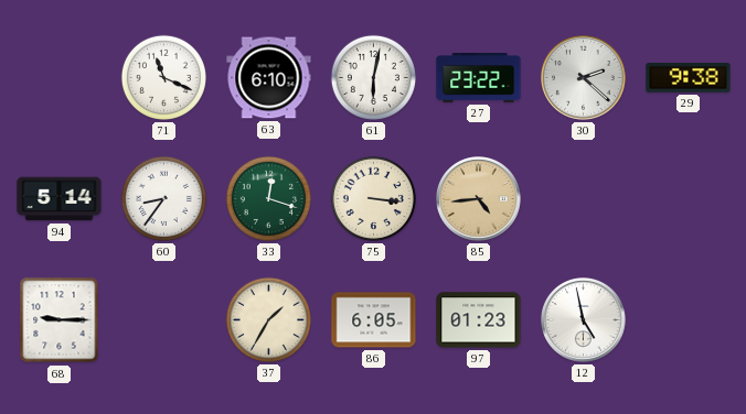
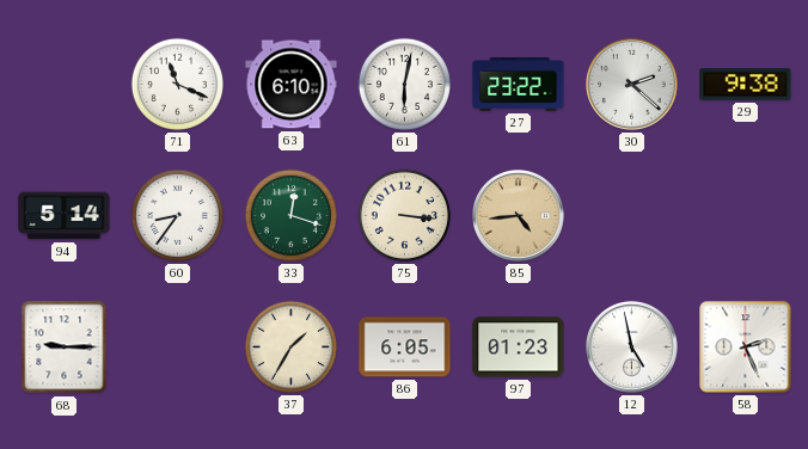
58: none -> 2:26
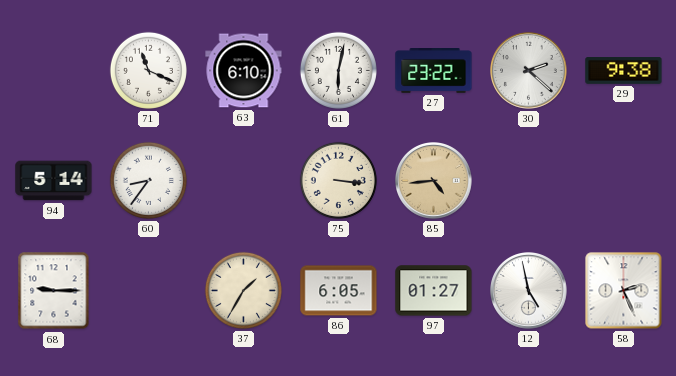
33: 12:18 -> none
97: 01:23 -> 01:27
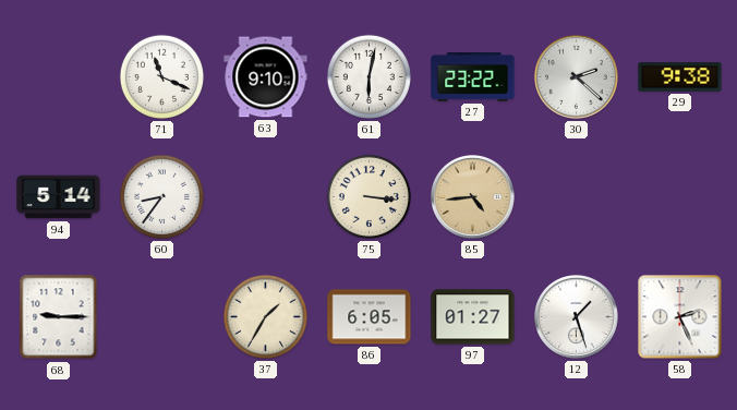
63: 6:10 -> 9:10
12: 4:58 -> 1:27
